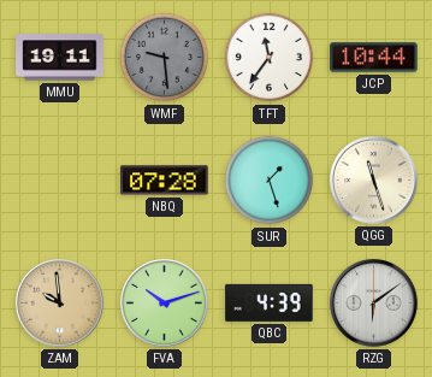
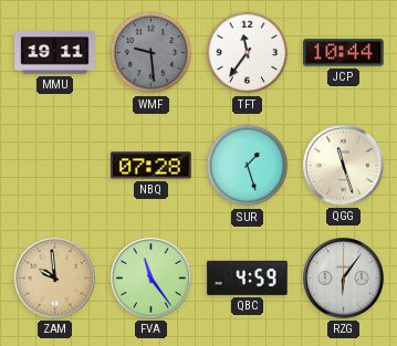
FVA: 10:12 -> 11:24
QBC: 4:39 -> 4:59
RZG: 6:09 -> 6:06
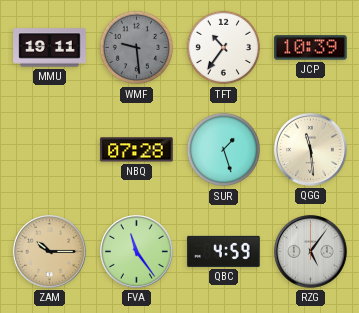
TFT: 11:36 -> 10:36
JCP: 10:44 -> 10:39
QGG: 11:27 -> 11:29
ZAM: 9:59 -> 10:15
RZG: 6:06 -> 5:06
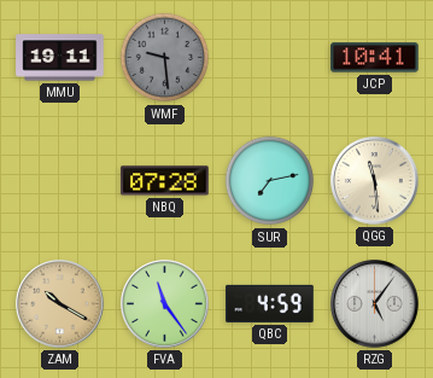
TFT: 10:36 -> none
JCP: 10:39 -> 10:41
SUR: 1:27 -> 7:13
ZAM: 10:15 -> 10:20
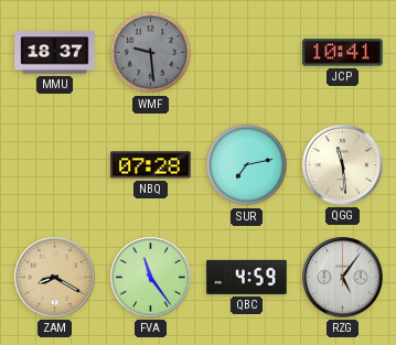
MMU: 19:11 -> 18:37
ZAM: 10:20 -> 8:20
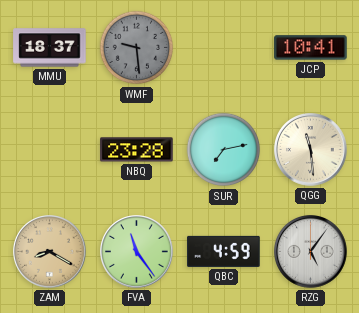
NBQ: 07:28 -> 23:28
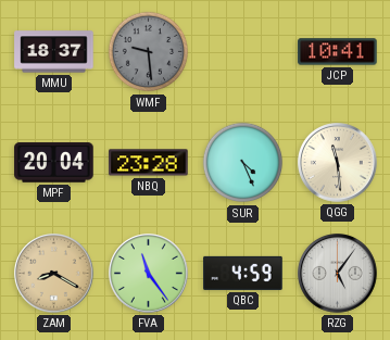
MPF: none -> 20:04
SUR: 7:13 -> 4:26
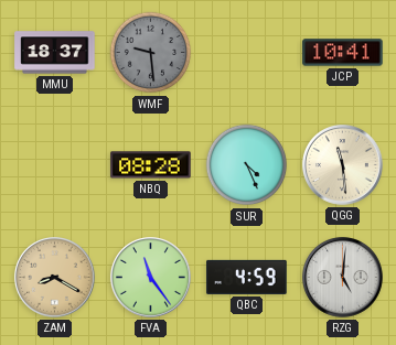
MPF: 20:04 -> none
NBQ: 23:28 -> 08:28
RZG: 5:06 -> 5:01
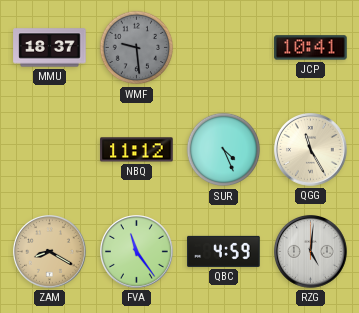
NBQ: 08:28 -> 11:12
QGG: 11:29 -> 11:25
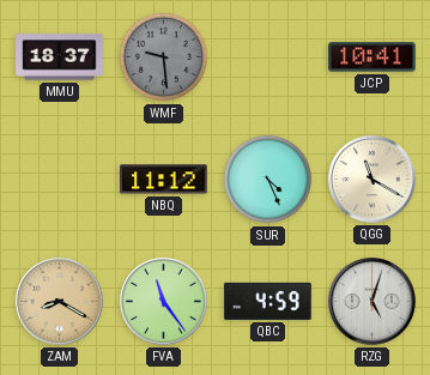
QGG: 11:25 -> 11:20
RZG: 5:01 -> 5:03
